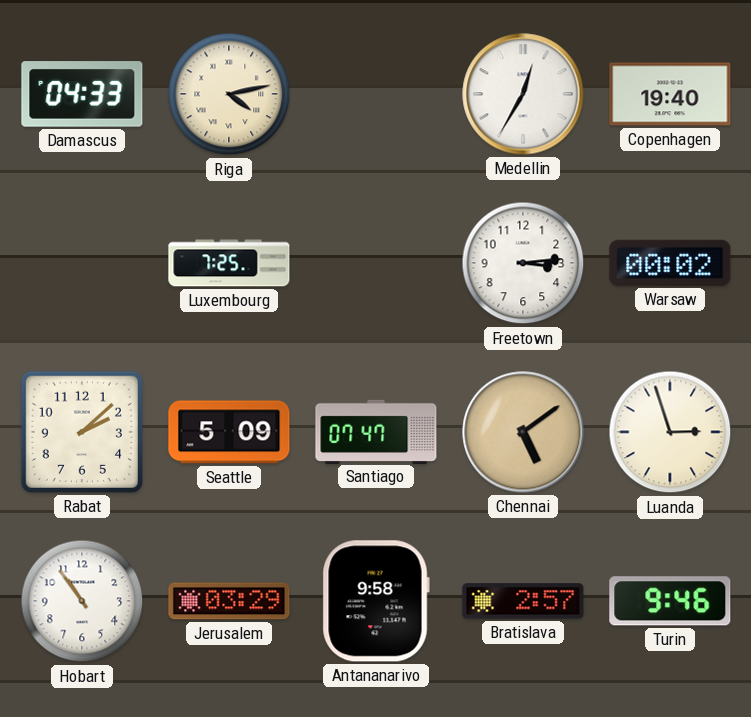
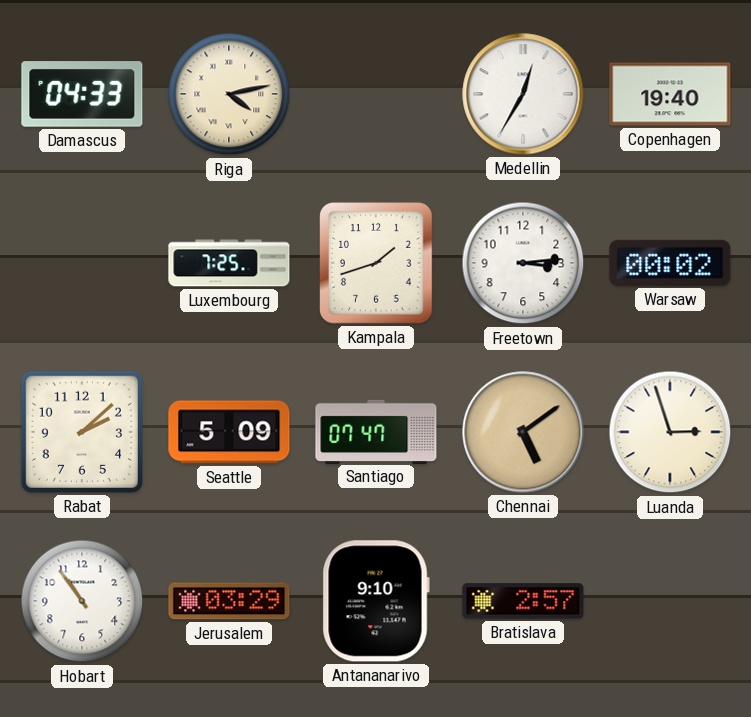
Kampala: none -> 1:42
Antananarivo: 9:58 -> 9:10
Turin: 9:46 -> none
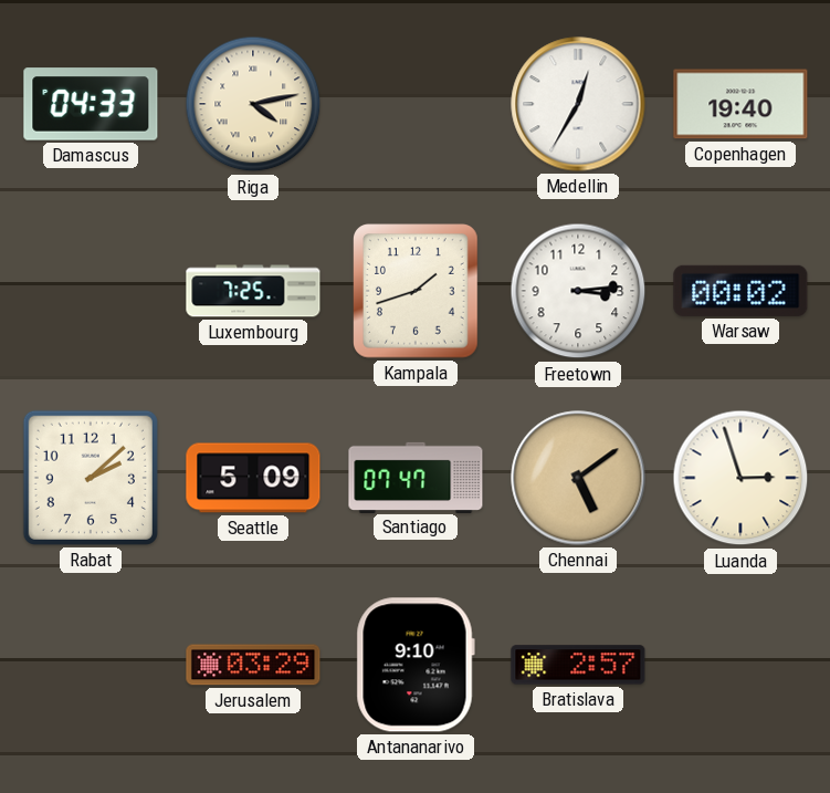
Hobart: 10:54 -> none
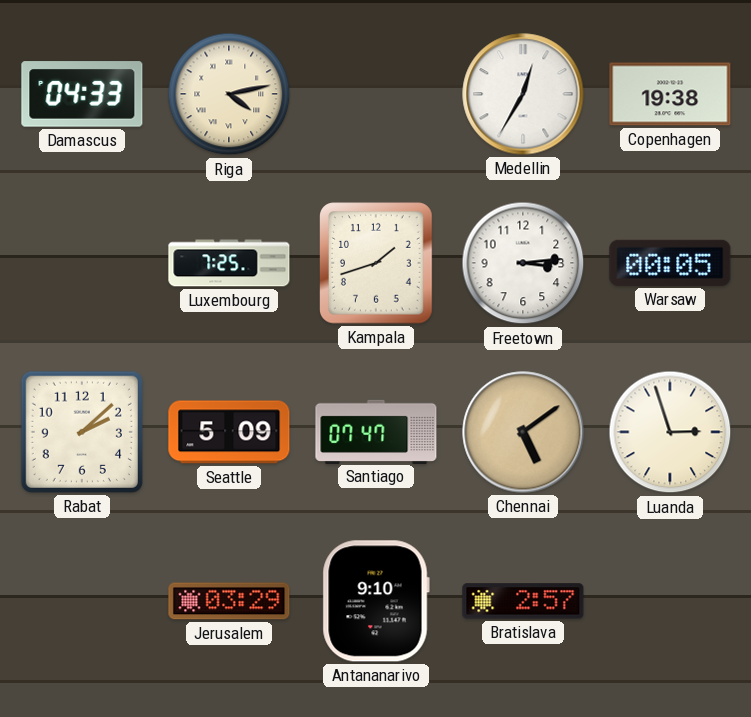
Copenhagen: 19:40 -> 19:38
Warsaw: 00:02 -> 00:05
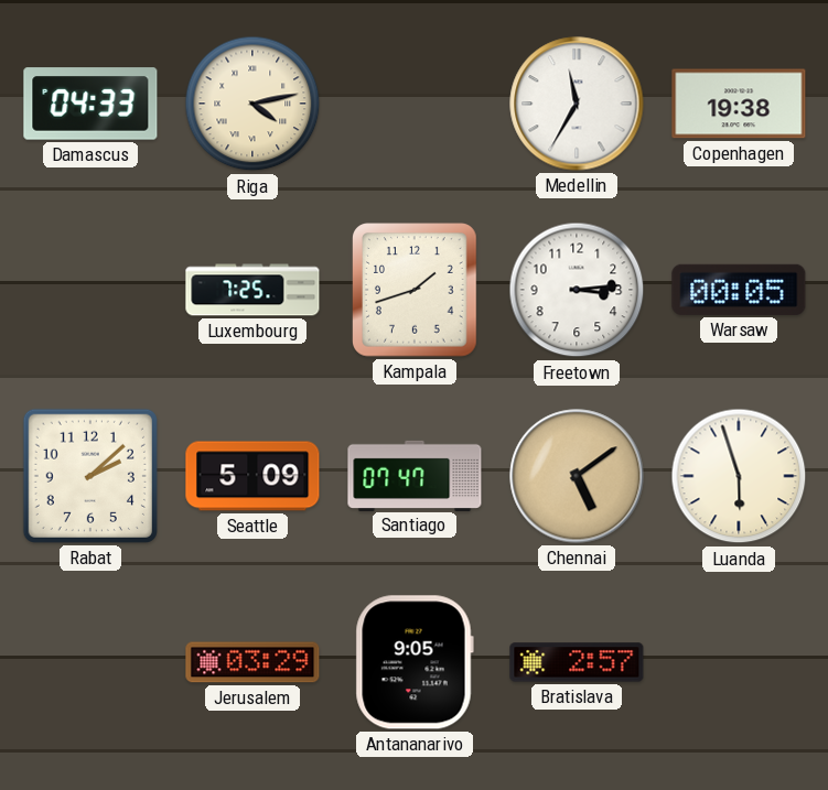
Medellin: 12:35 -> 11:35
Luanda: 2:57 -> 5:57
Antananarivo: 9:10 -> 9:05
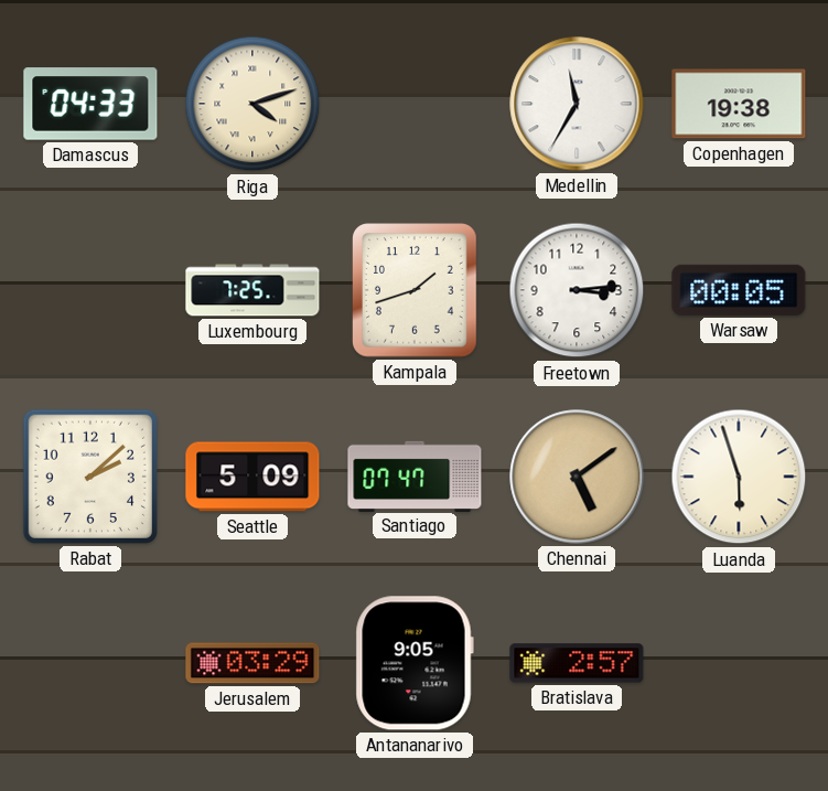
Riga: 4:13 -> 4:12
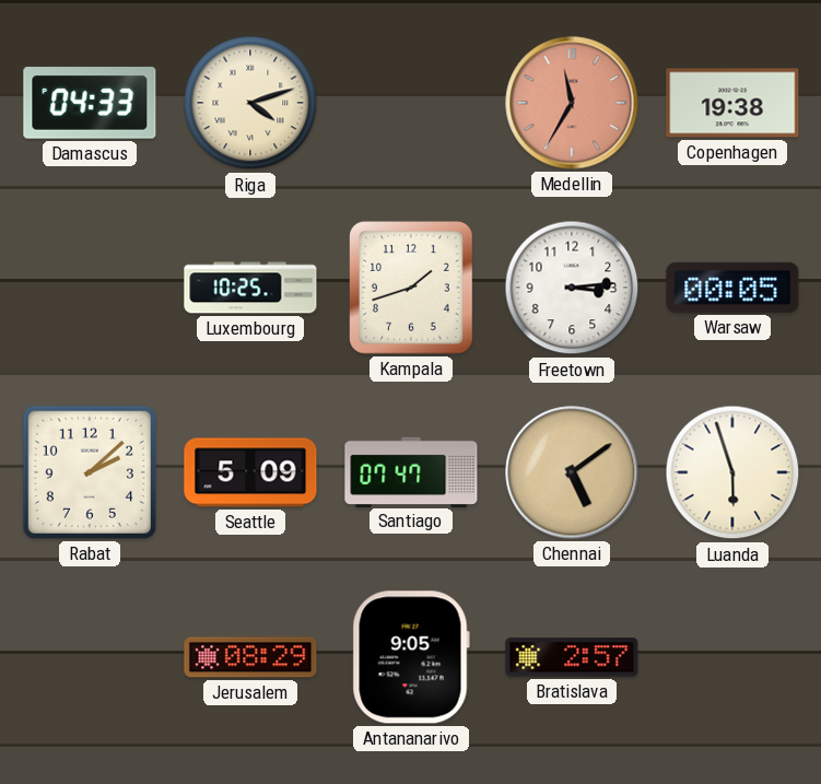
Medellin dial: white -> salmon
Luxembourg: 7:25 -> 10:25
Jerusalem: 03:29 -> 08:29
